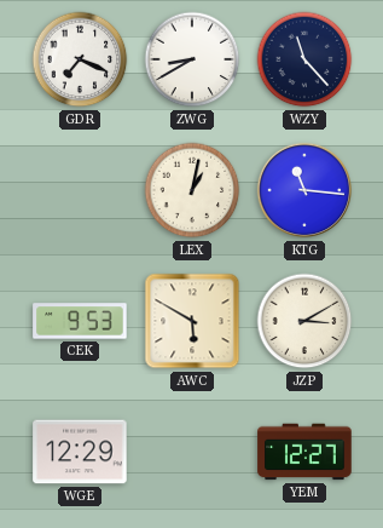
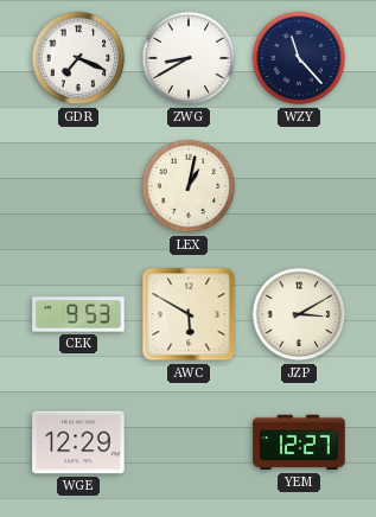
KTG: 11:16 -> none
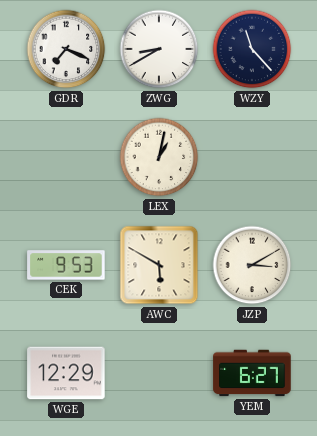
YEM: 12:27 -> 6:27
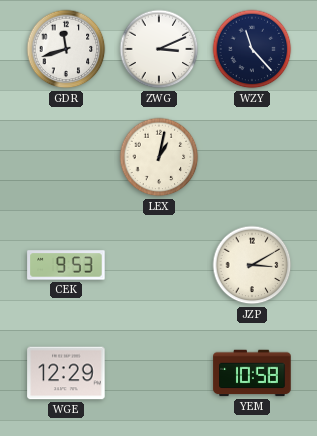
GDR: 7:19 -> 11:42
ZWG: 8:40 -> 3:11
AWC: 5:50 -> none
YEM: 6:27 -> 10:58
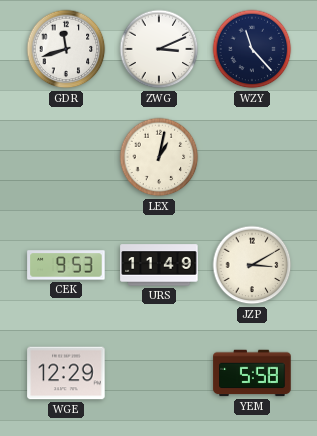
URS: none -> 11:49
YEM: 10:58 -> 5:58
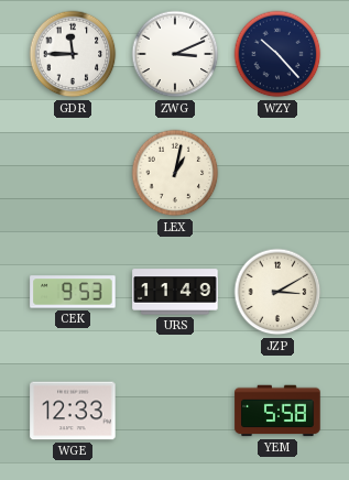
GDR: 11:42 -> 11:45
WZY: 11:23 -> 10:23
WGE: 12:29 -> 12:33
